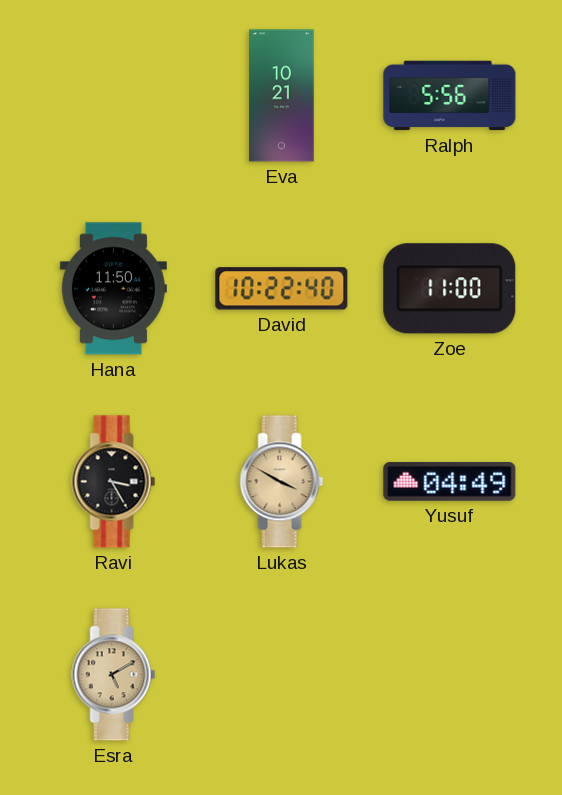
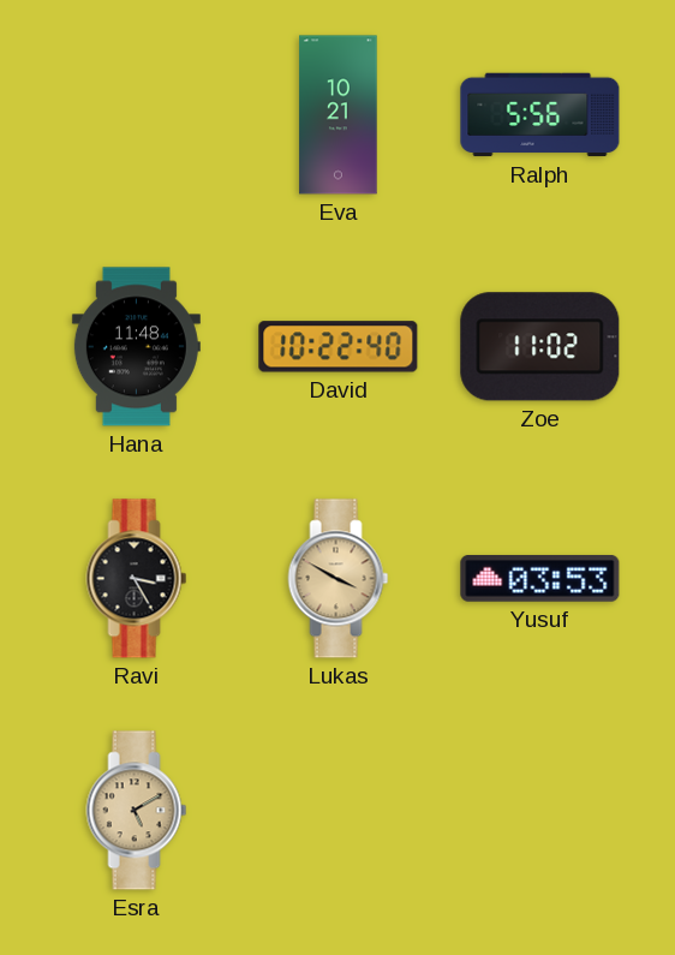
Hana: 11:50 -> 11:48
Zoe: 11:00 -> 11:02
Yusuf: 04:49 -> 03:53
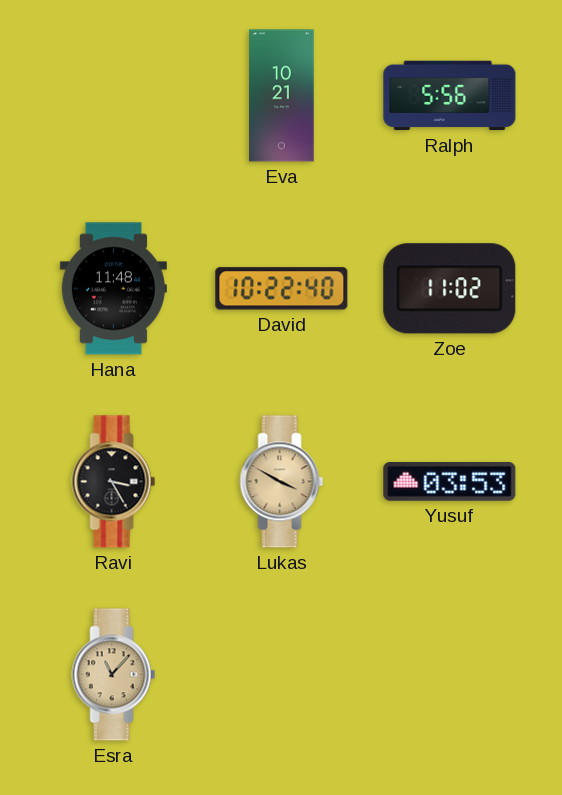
Esra: 5:10 -> 11:07
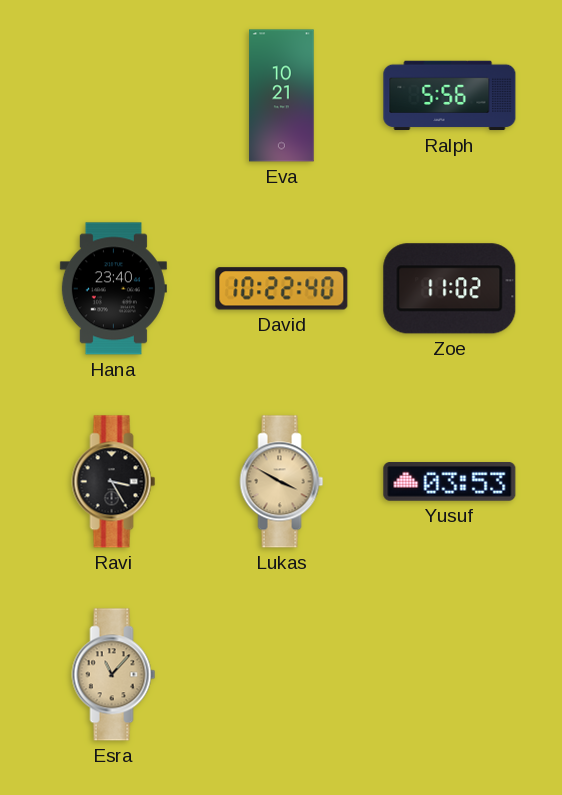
Hana: 11:48 -> 23:40
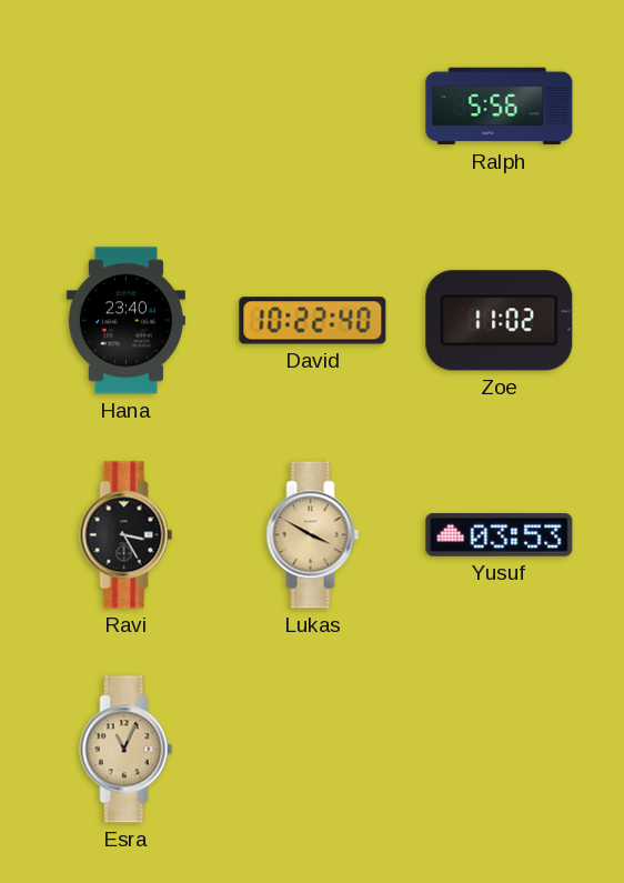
Eva: 10:21 -> none
Esra: 11:07 -> 11:04
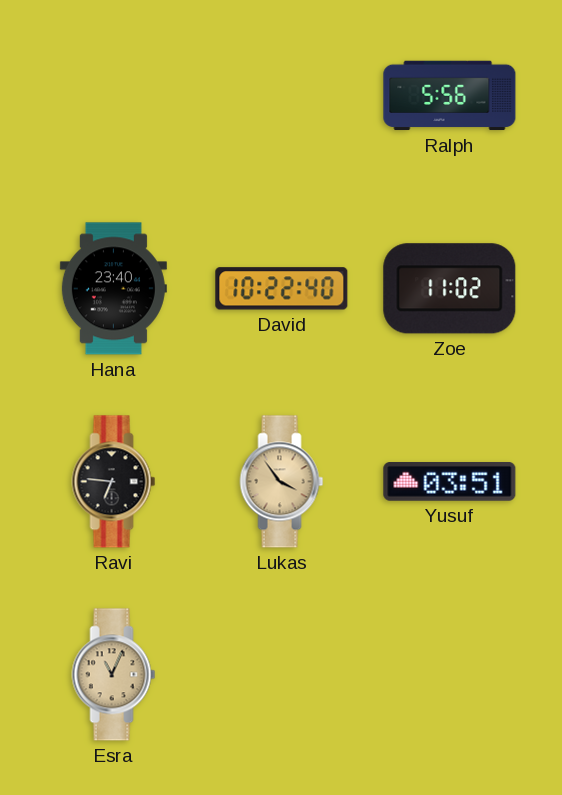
Ravi: 3:25 -> 6:46
Lukas: 3:50 -> 3:54
Yusuf: 03:53 -> 03:51
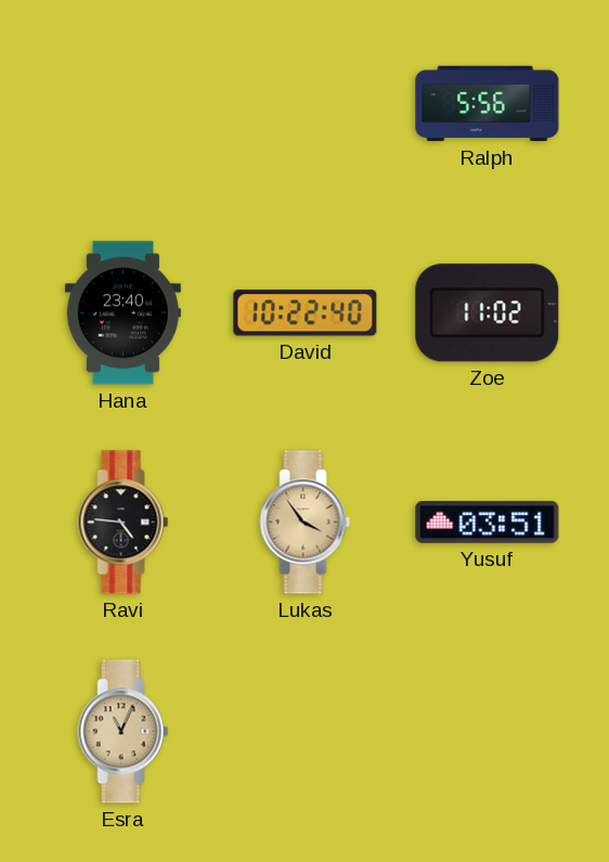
Ravi: 6:46 -> 4:46
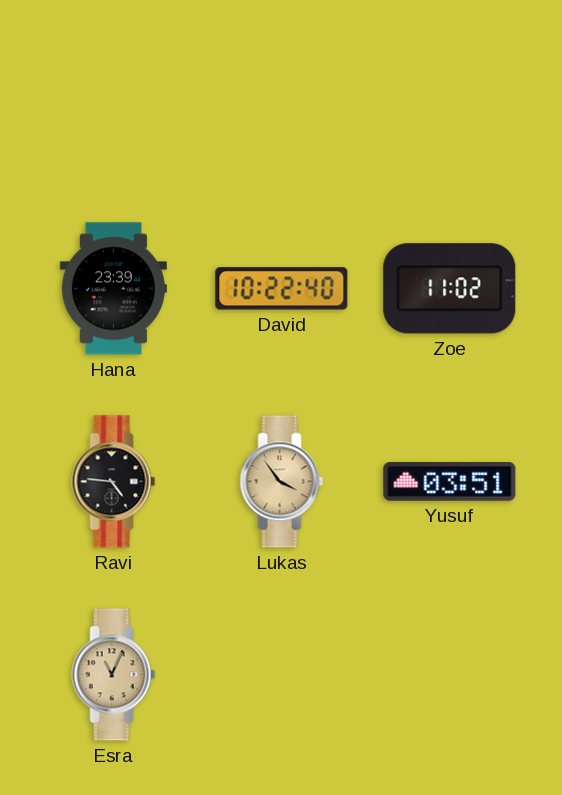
Ralph: 5:56 -> none
Hana: 23:40 -> 23:39
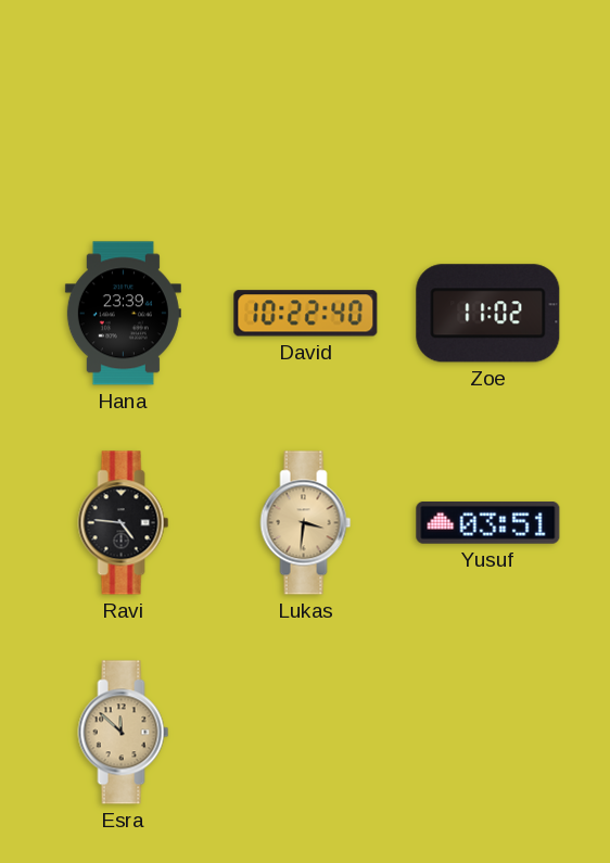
Lukas: 3:54 -> 3:31
Esra: 11:04 -> 11:52
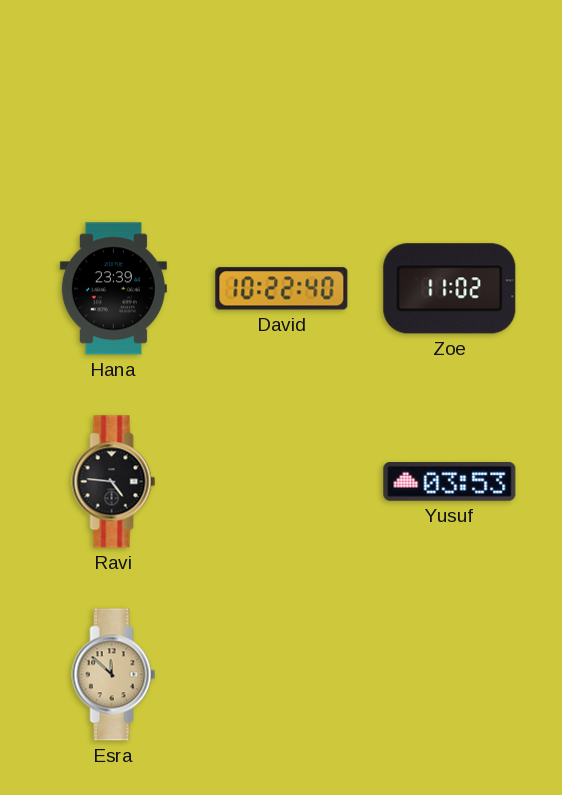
Lukas: 3:31 -> none
Yusuf: 03:51 -> 03:53
